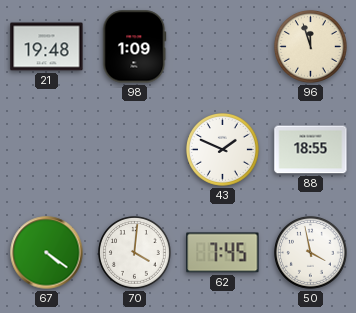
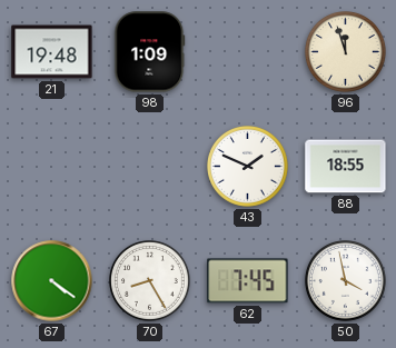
70: 4:01 -> 8:25
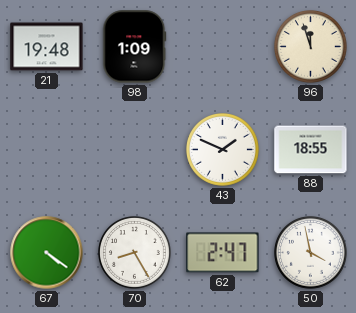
62: 7:45 -> 2:47
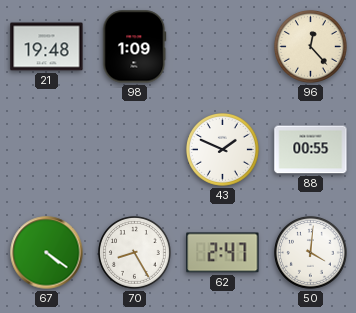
96: 11:57 -> 12:23
88: 18:55 -> 00:55
50: 3:58 -> 4:01
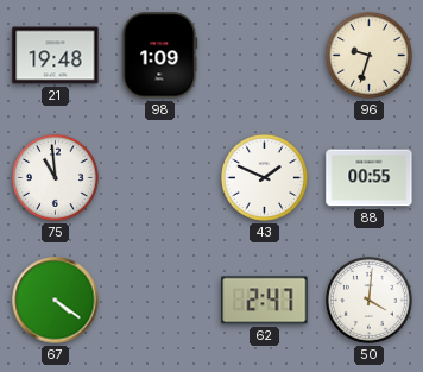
96: 12:23 -> 9:33
75: none -> 10:59
70: 8:25 -> none
